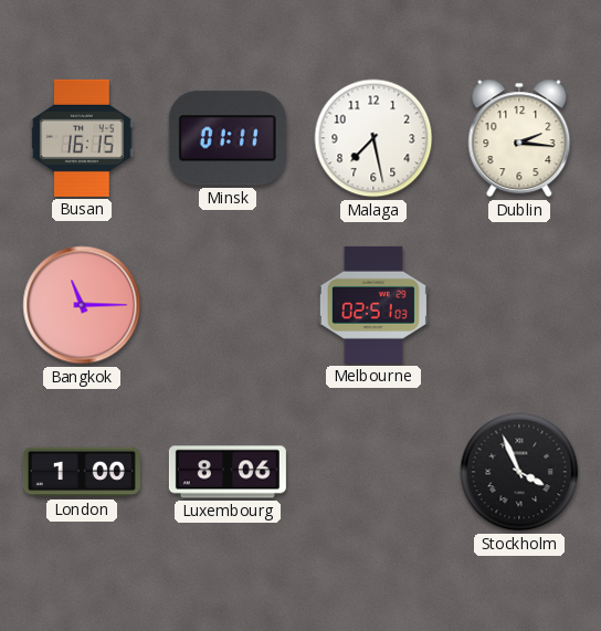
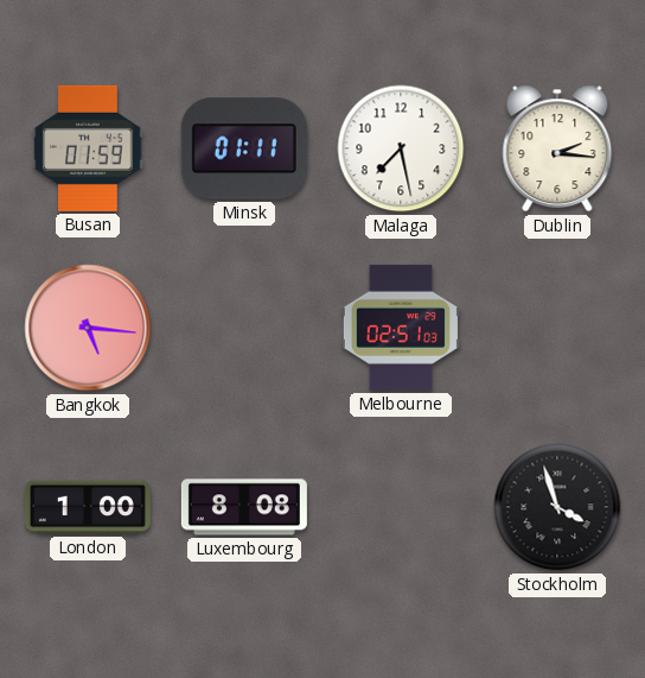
Busan: 16:15 -> 01:59
Bangkok: 11:15 -> 5:16
Luxembourg: 8:06 -> 8:08
Stockholm: 3:56 -> 3:57
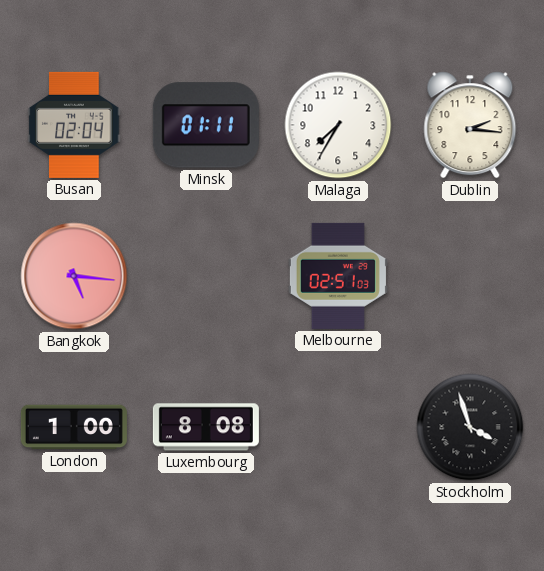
Busan: 01:59 -> 02:04
Malaga: 7:28 -> 7:35
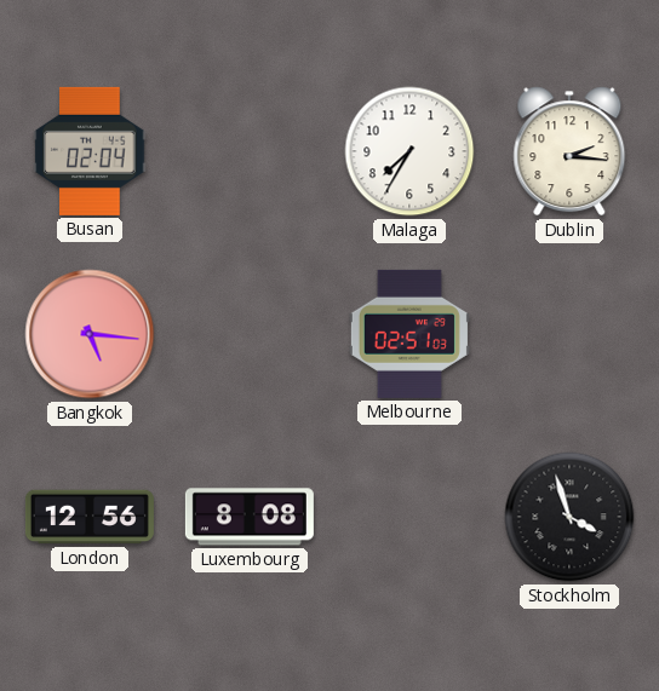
Minsk: 01:11 -> none
London: 1:00 -> 12:56
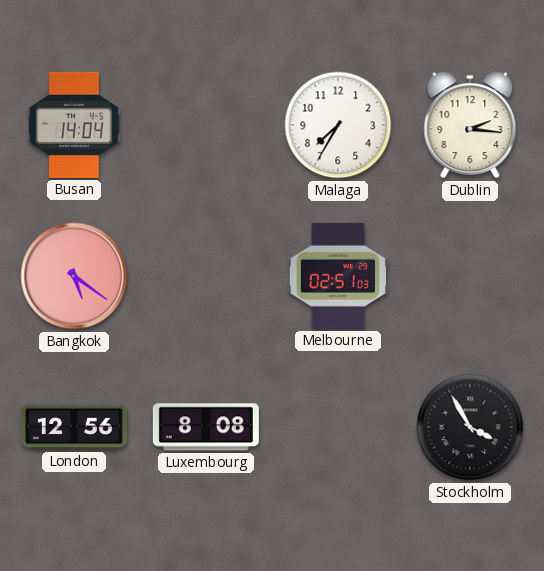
Busan: 02:04 -> 14:04
Bangkok: 5:16 -> 5:21
Stockholm: 3:57 -> 3:55
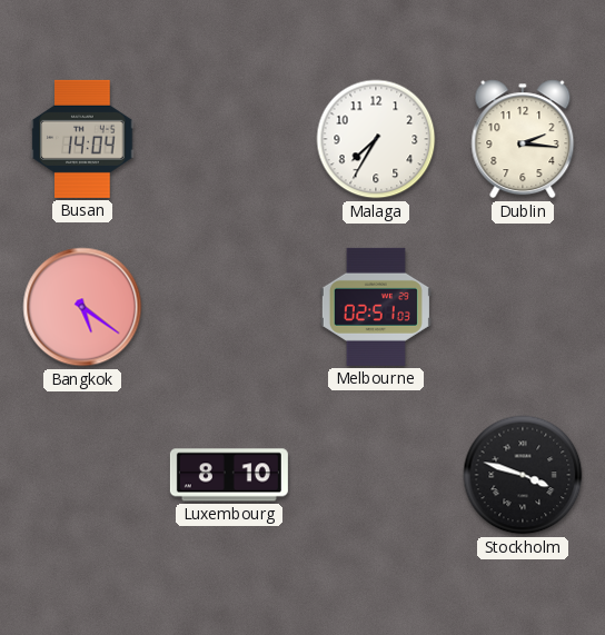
London: 12:56 -> none
Luxembourg: 8:08 -> 8:10
Stockholm: 3:55 -> 3:48
